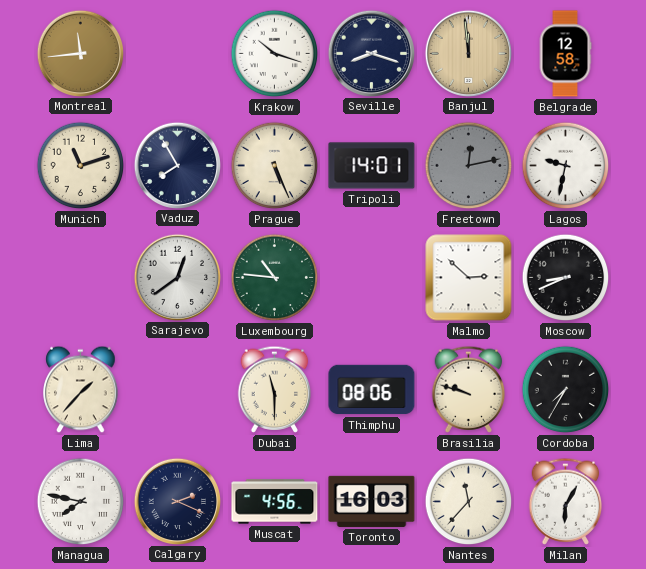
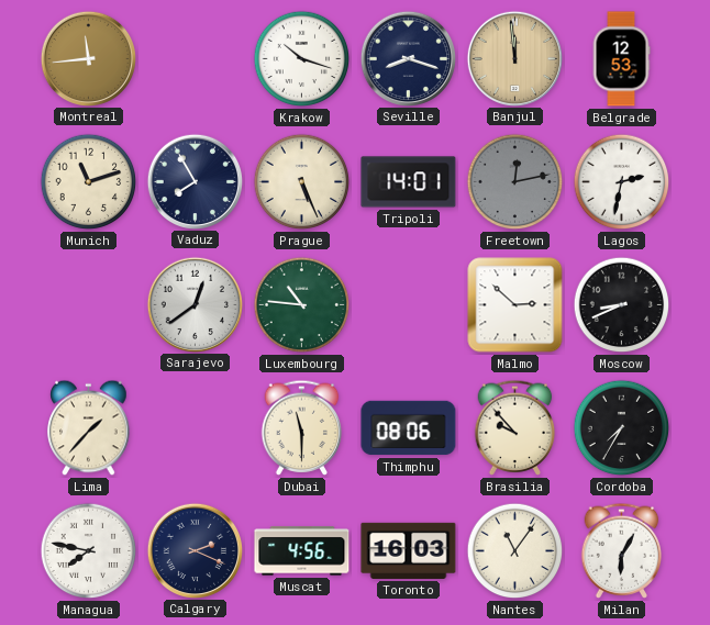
Belgrade: 12:58 -> 12:53
Lagos: 9:32 -> 2:32
Brasilia: 9:48 -> 9:53
Nantes: 11:37 -> 11:06
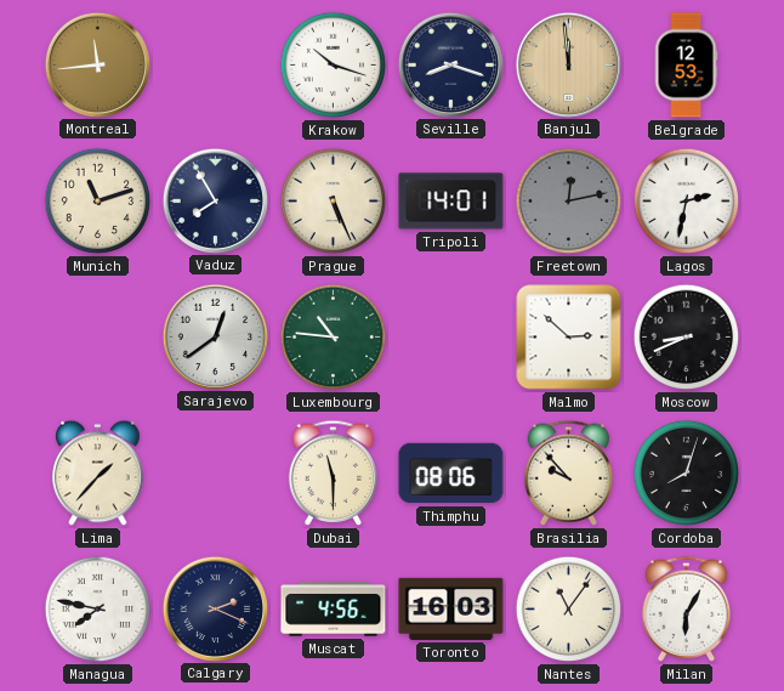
Cordoba: 7:35 -> 8:03
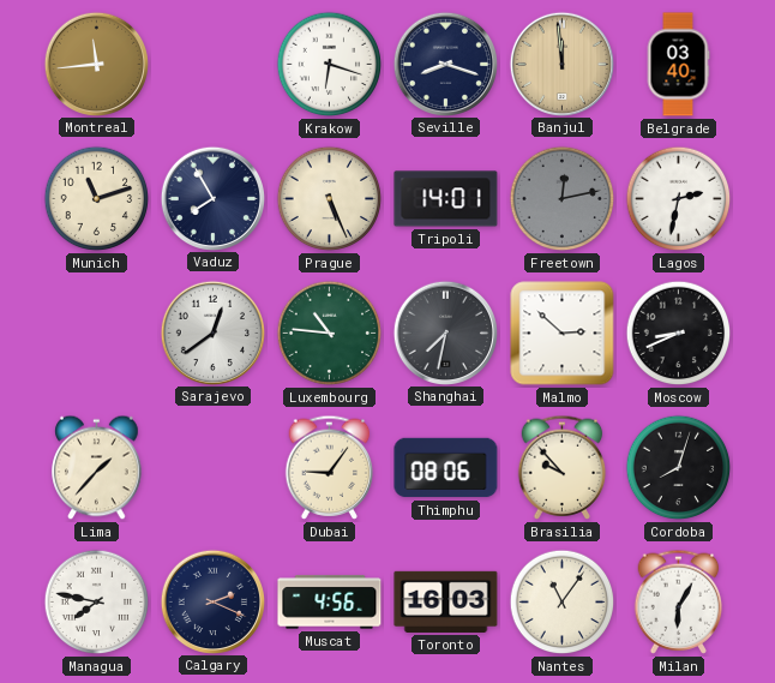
Krakow: 10:18 -> 6:18
Belgrade: 12:53 -> 03:40
Shanghai: none -> 7:32
Dubai: 11:30 -> 9:06
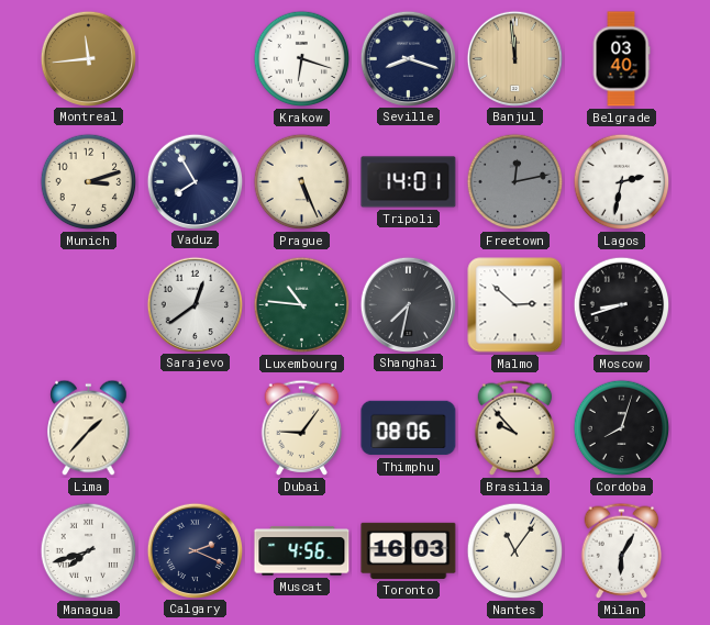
Munich: 11:12 -> 3:12
Moscow: 8:41 -> 8:42
Managua: 7:47 -> 7:42
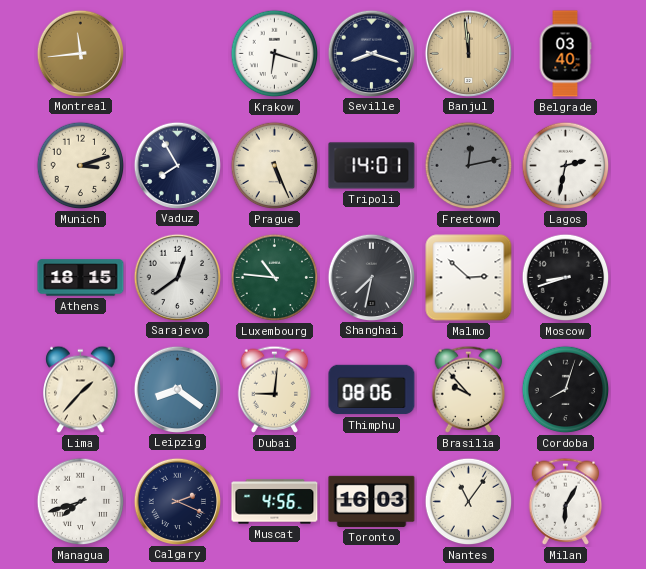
Athens: none -> 18:15
Leipzig: none -> 8:21
Dubai: 9:06 -> 9:01
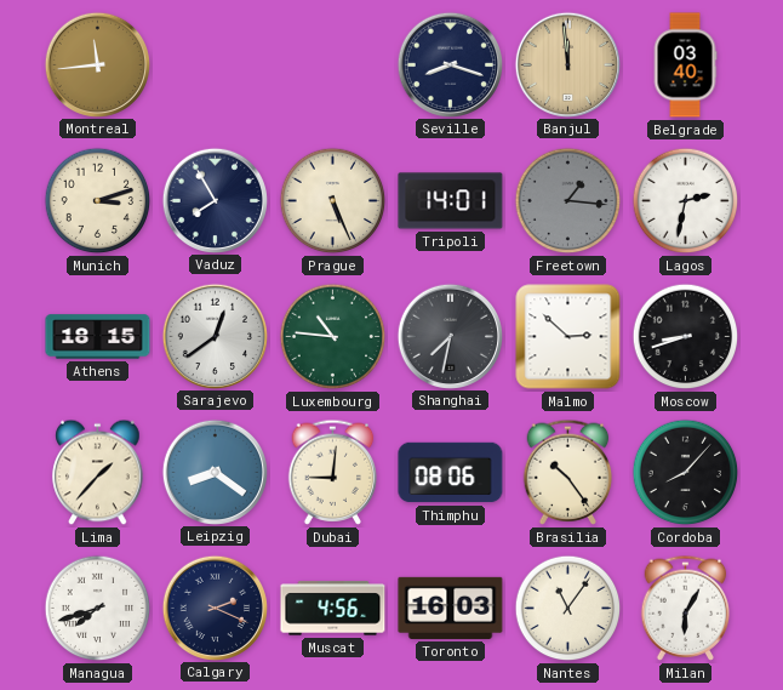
Krakow: 6:18 -> none
Freetown: 12:13 -> 1:16
Brasilia: 9:53 -> 10:24
Cordoba: 8:03 -> 8:07
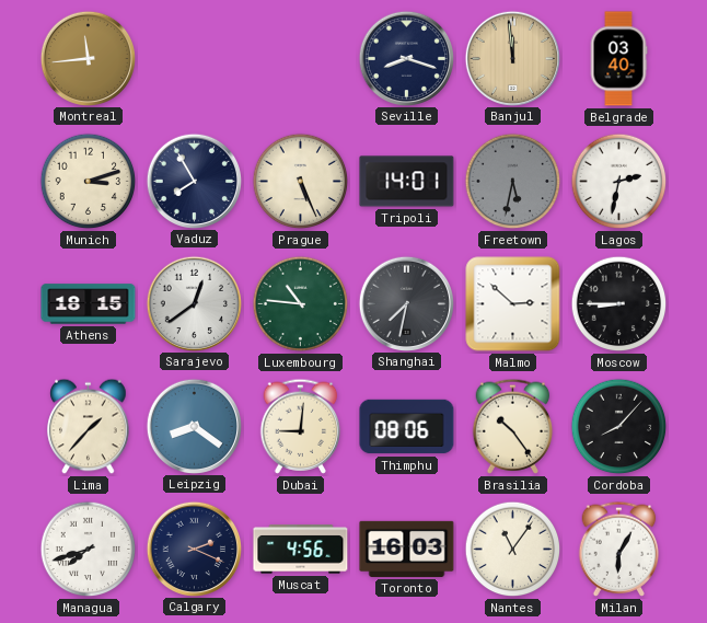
Freetown: 1:16 -> 5:32
Moscow: 8:42 -> 8:45
